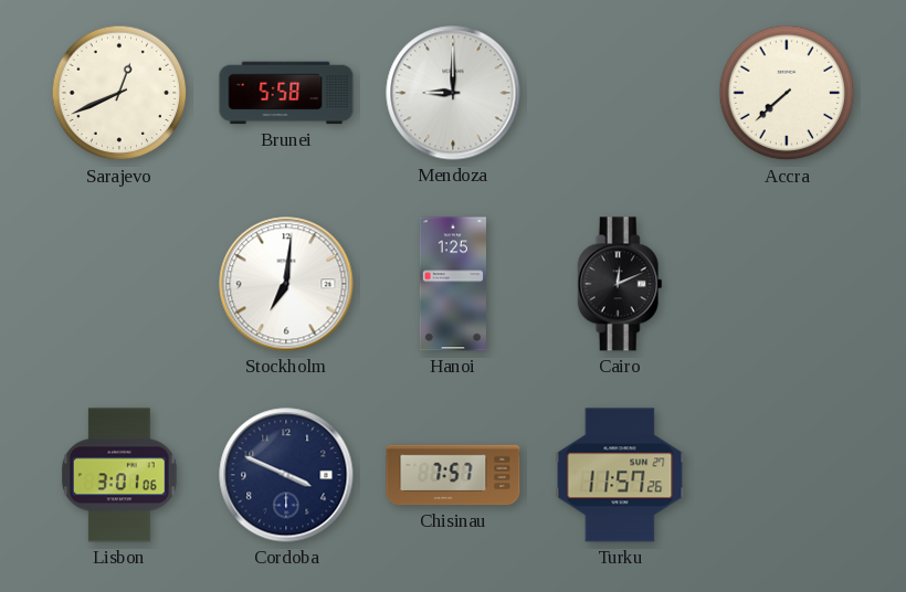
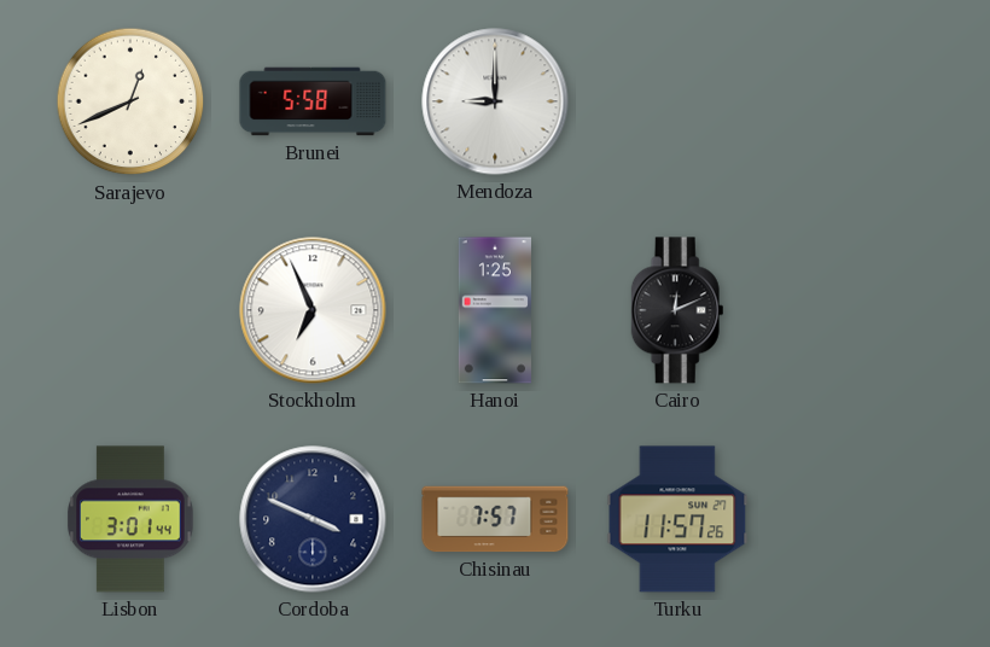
Accra: 7:38 -> none
Stockholm: 7:01 -> 6:56
Lisbon: 3:01:06 -> 3:01:44
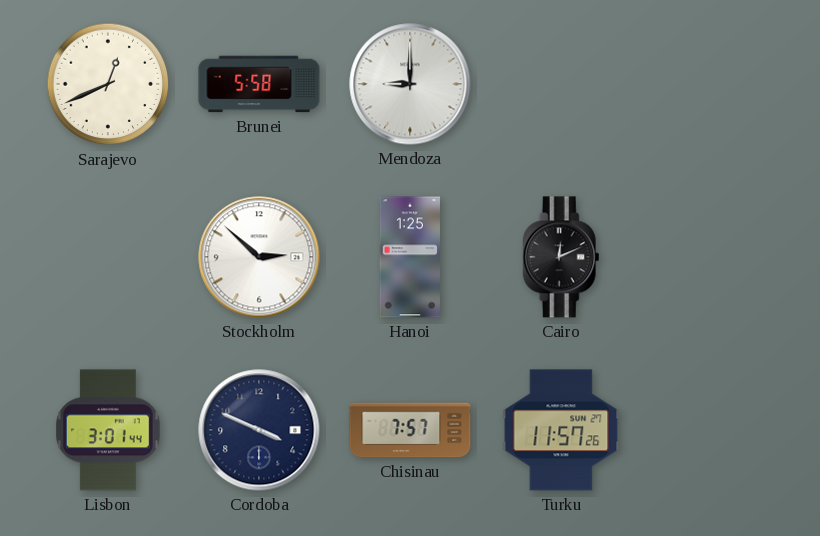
Stockholm: 6:56 -> 2:52
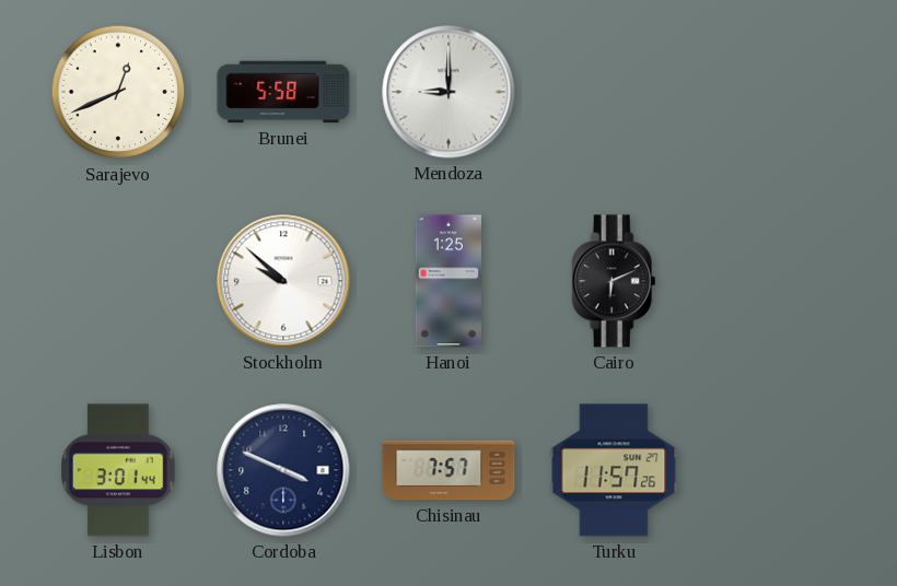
Stockholm: 2:52 -> 9:52
Cairo: 12:11 -> 6:11
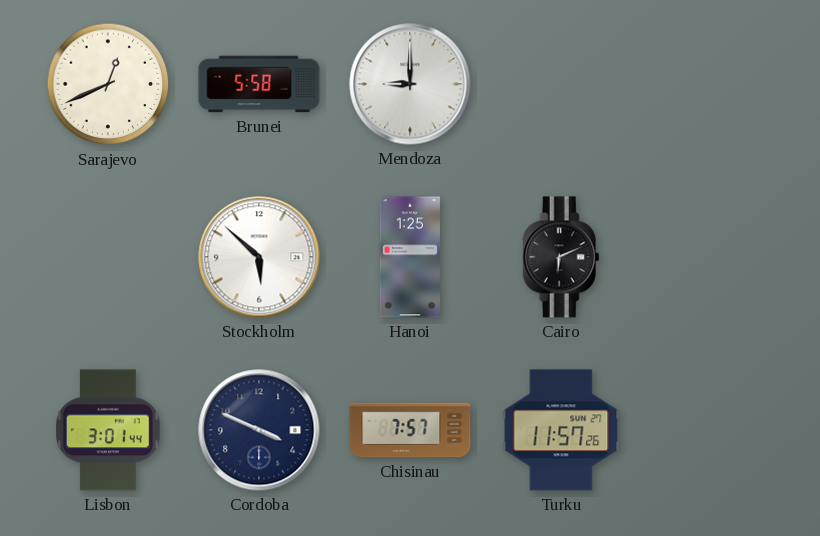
Stockholm: 9:52 -> 5:52
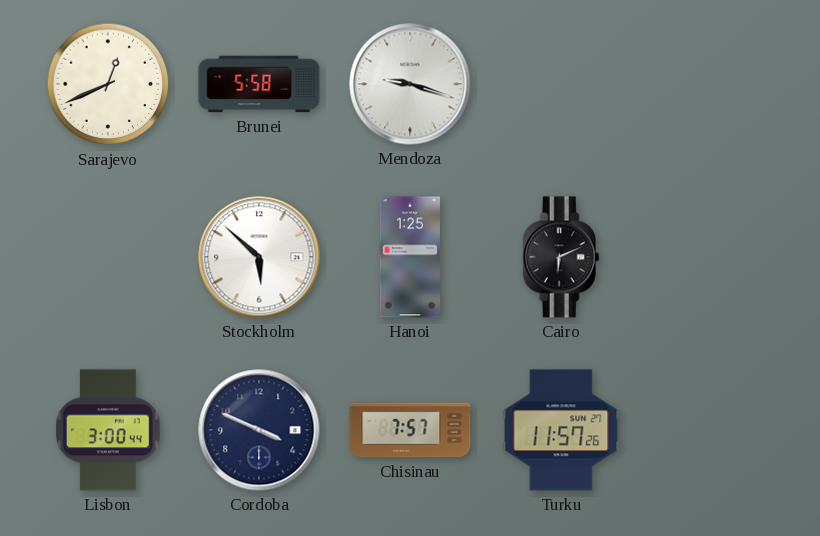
Mendoza: 9:00 -> 9:18
Lisbon: 3:01 -> 3:00
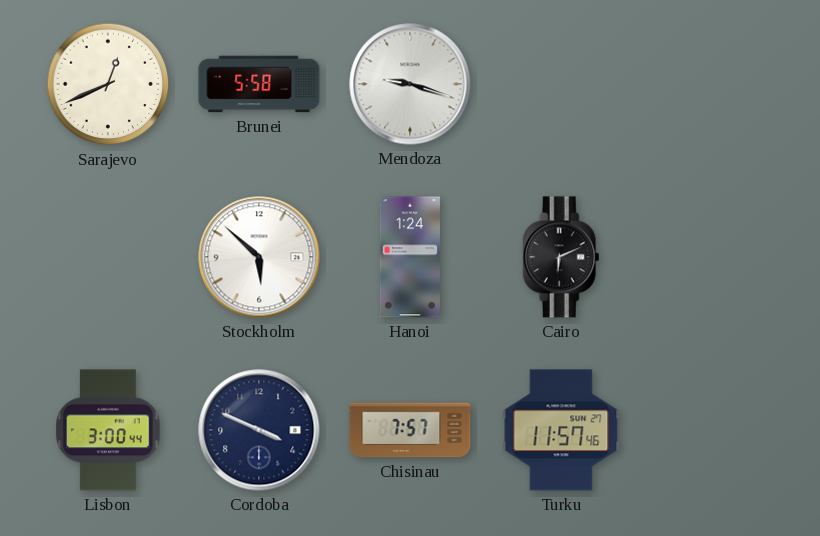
Hanoi: 1:25 -> 1:24
Turku: 11:57:26 -> 11:57:46
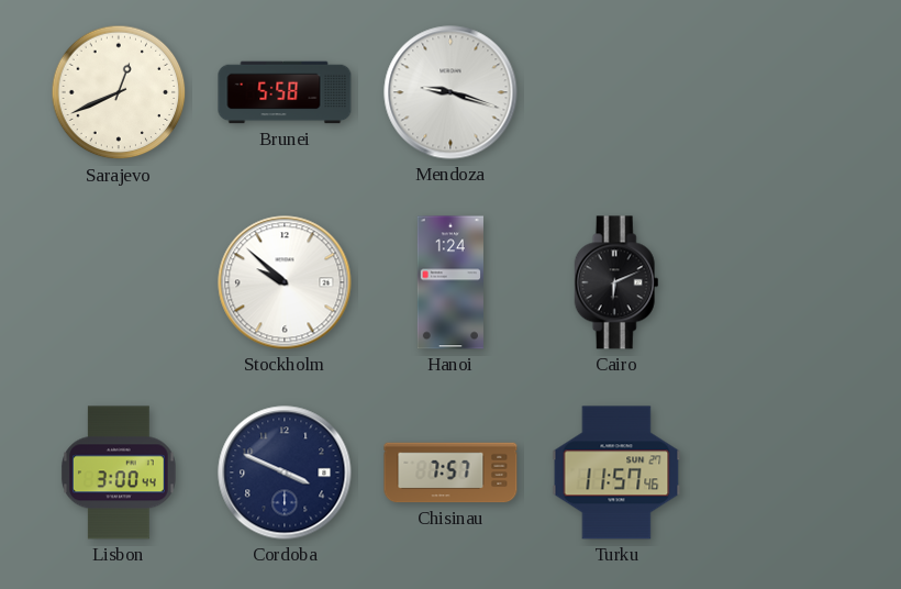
Stockholm: 5:52 -> 9:52
